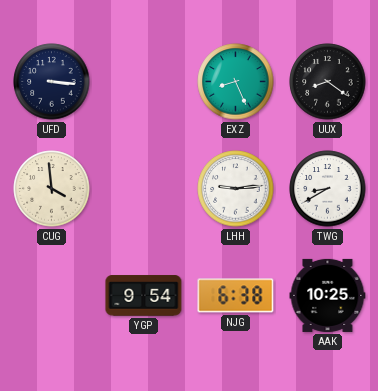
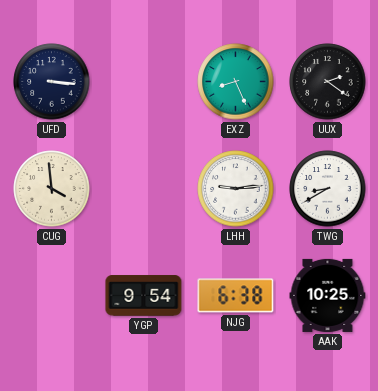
UUX: 8:21 -> 2:21
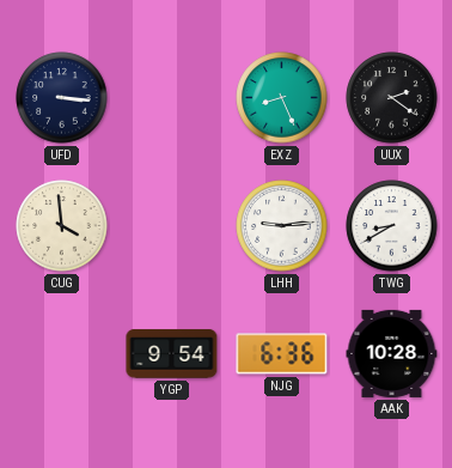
NJG: 6:38 -> 6:36
AAK: 10:25 -> 10:28
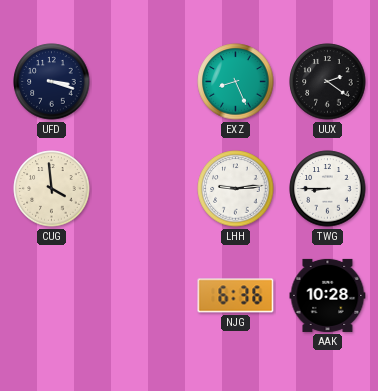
UFD: 3:16 -> 3:18
TWG: 8:40 -> 8:45
YGP: 9:54 -> none
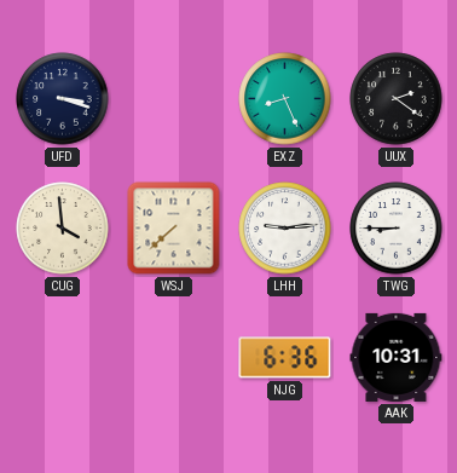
WSJ: none -> 7:38
AAK: 10:28 -> 10:31
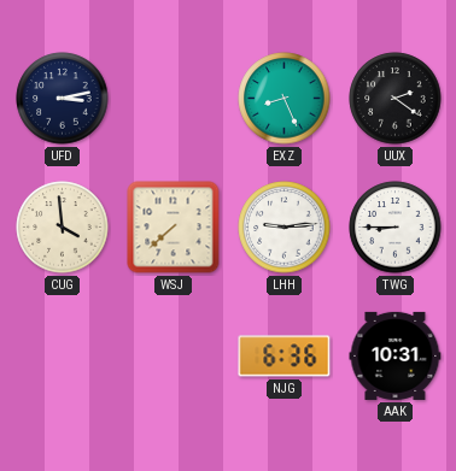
UFD: 3:18 -> 3:13
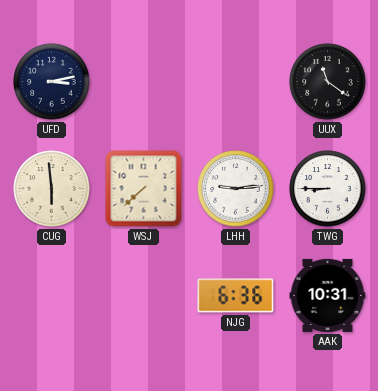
EXZ: 8:26 -> none
UUX: 2:21 -> 11:21
CUG: 3:59 -> 5:59
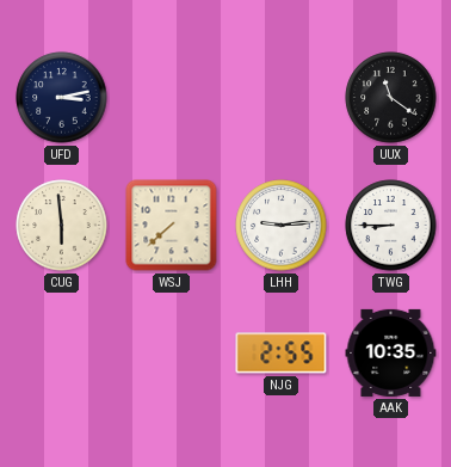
NJG: 6:36 -> 2:55
AAK: 10:31 -> 10:35
